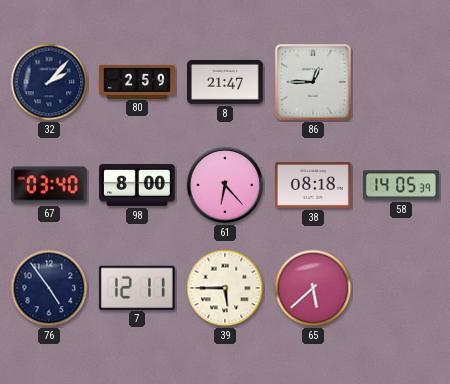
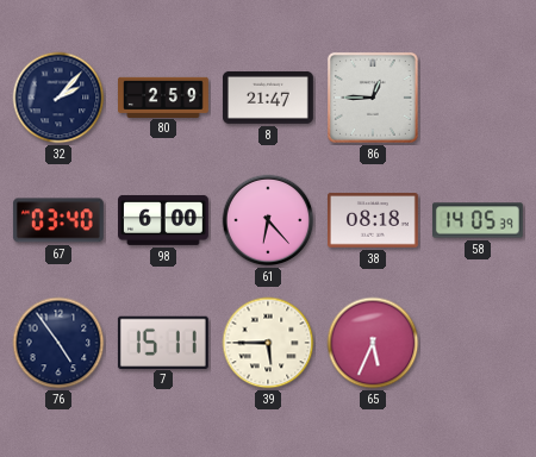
98: 8:00 -> 6:00
7: 12:11 -> 15:11
65: 5:38 -> 5:34
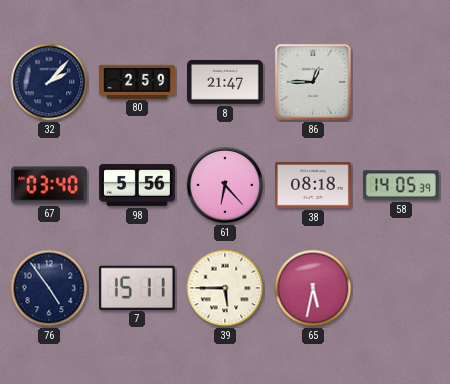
98: 6:00 -> 5:56
65: 5:34 -> 5:32
